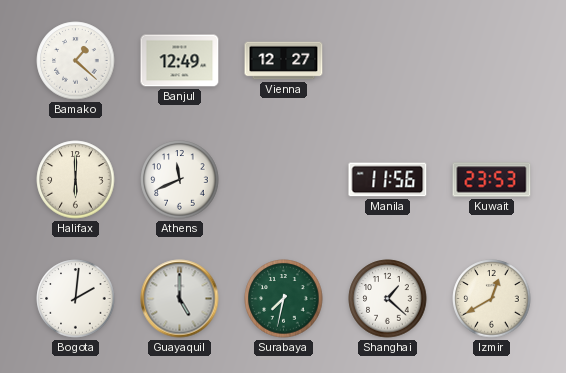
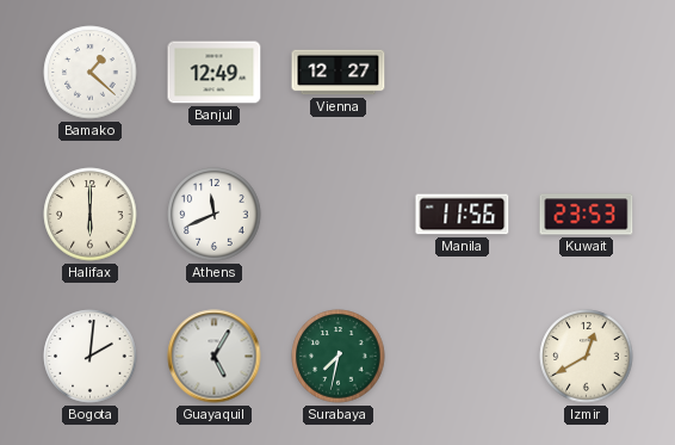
Guayaquil: 5:00 -> 5:05
Shanghai: 1:22 -> none
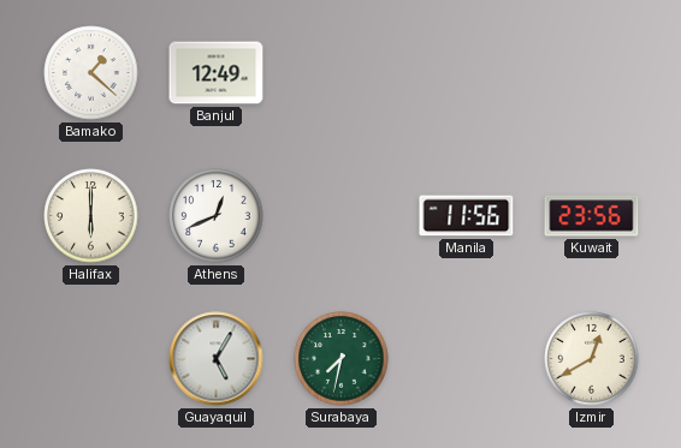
Vienna: 12:27 -> none
Athens: 11:41 -> 12:41
Kuwait: 23:53 -> 23:56
Bogota: 2:01 -> none
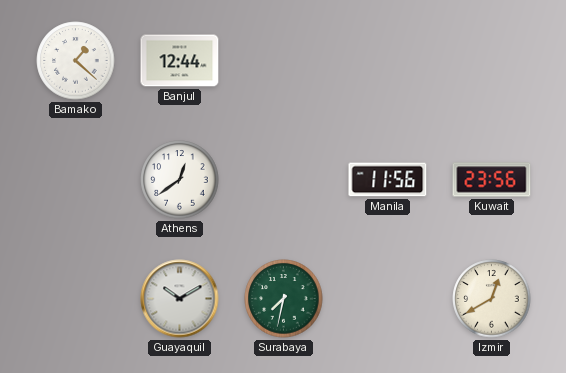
Banjul: 12:49 -> 12:44
Halifax: 6:00 -> none
Athens: 12:41 -> 12:39
Guayaquil: 5:05 -> 10:10
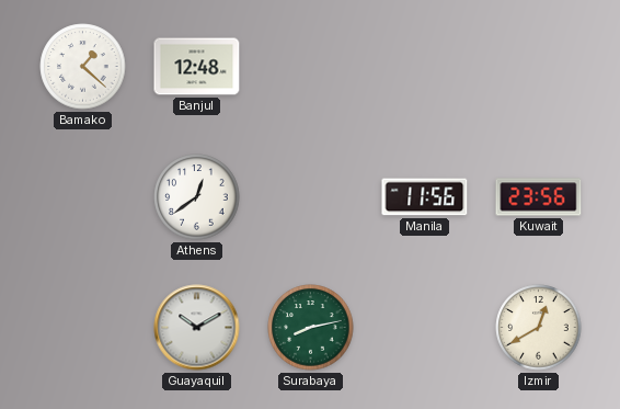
Banjul: 12:44 -> 12:48
Surabaya: 7:32 -> 8:13
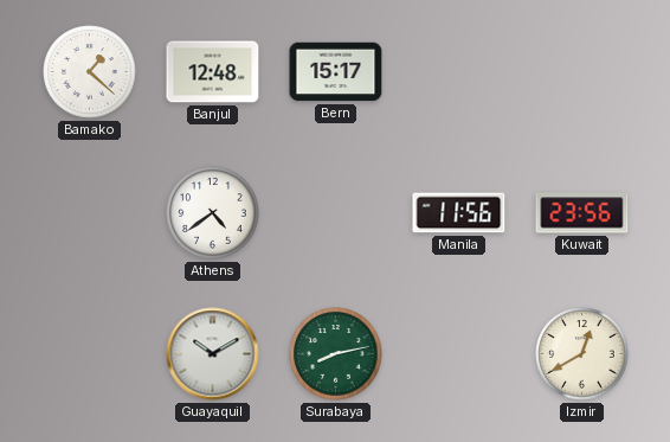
Bern: none -> 15:17
Athens: 12:39 -> 4:39
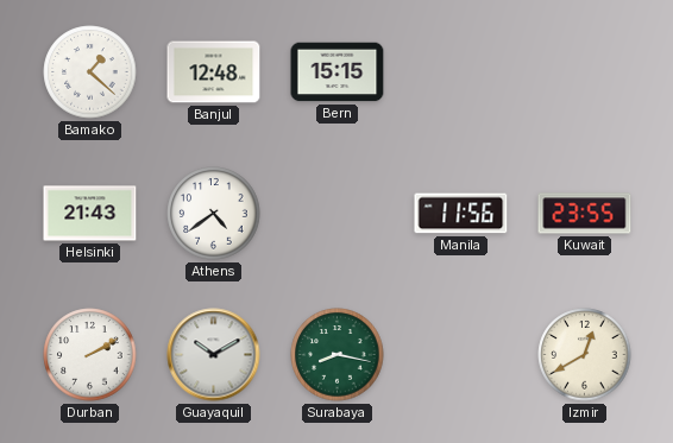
Bern: 15:17 -> 15:15
Helsinki: none -> 21:43
Kuwait: 23:56 -> 23:55
Durban: none -> 2:10
Surabaya: 8:13 -> 8:17
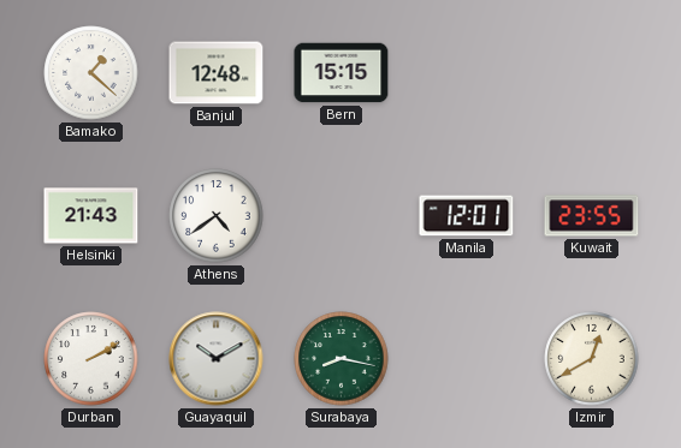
Manila: 11:56 -> 12:01
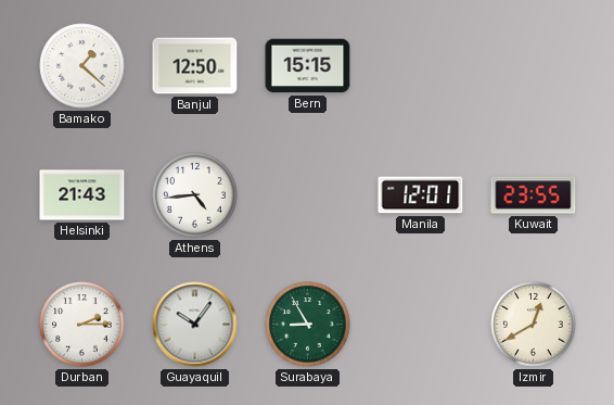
Banjul: 12:48 -> 12:50
Athens: 4:39 -> 4:44
Durban: 2:10 -> 2:15
Guayaquil: 10:10 -> 10:06
Surabaya: 8:17 -> 8:55
